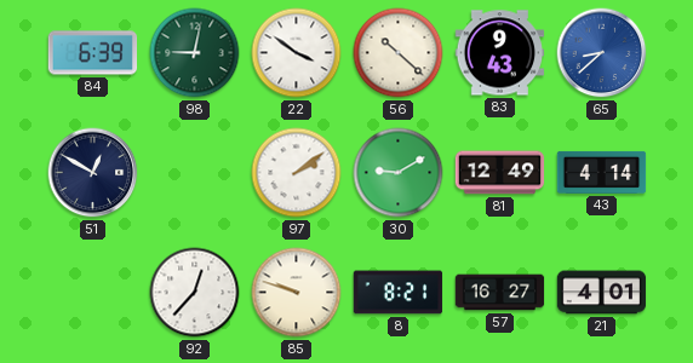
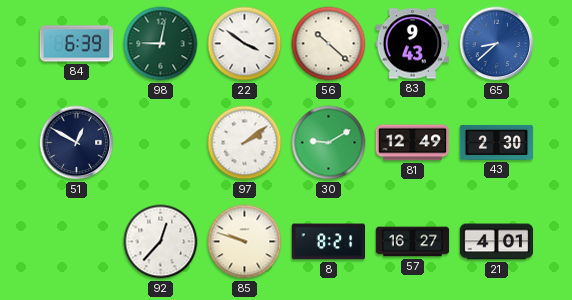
43: 4:14 -> 2:30
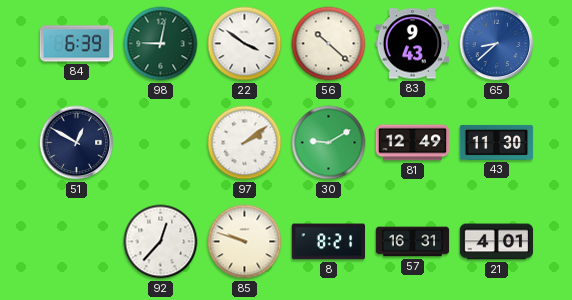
43: 2:30 -> 11:30
57: 16:27 -> 16:31
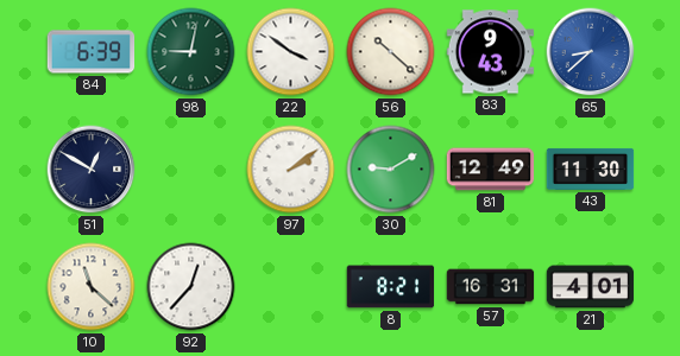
10: none -> 11:22
85: 9:48 -> none
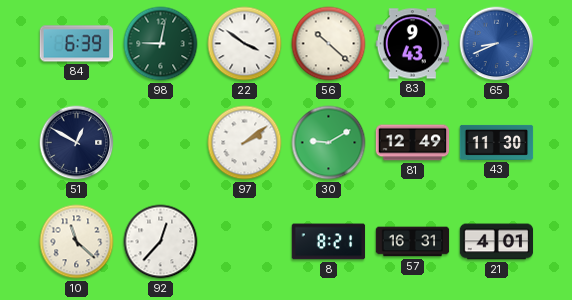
65: 8:38 -> 8:41
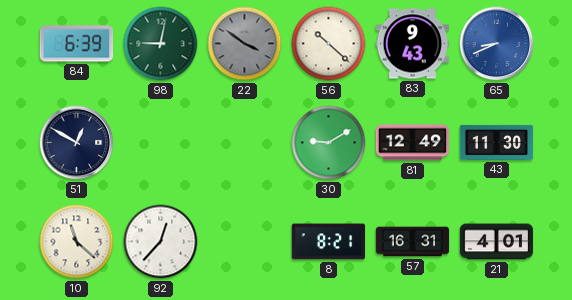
22 dial: white -> grey
97: 2:09 -> none
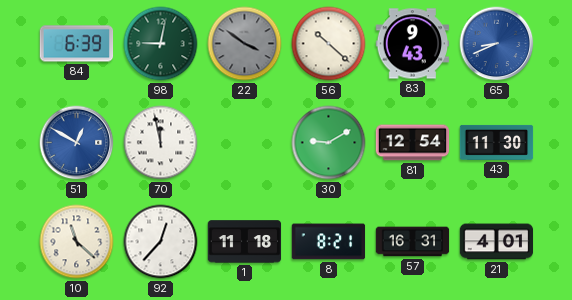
51 dial: navy -> blue
70: none -> 11:58
81: 12:49 -> 12:54
1: none -> 11:18
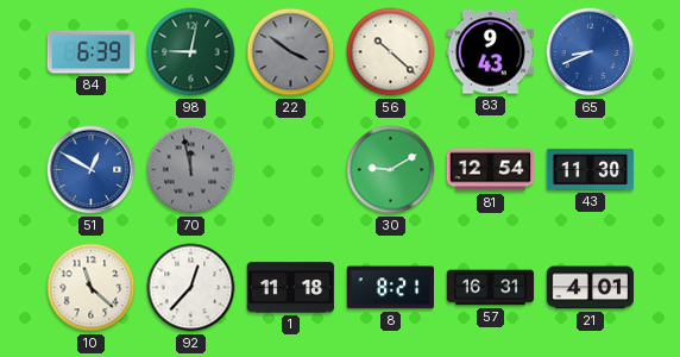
70 dial: white -> grey
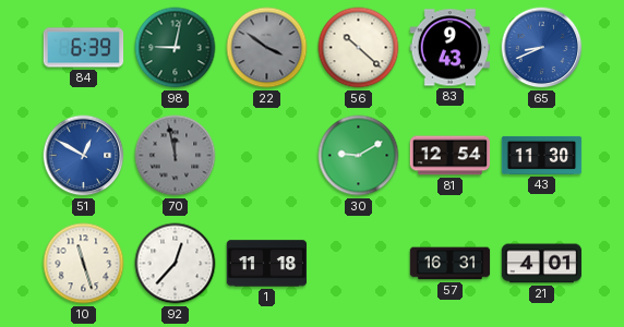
10: 11:22 -> 11:27
8: 8:21 -> none
